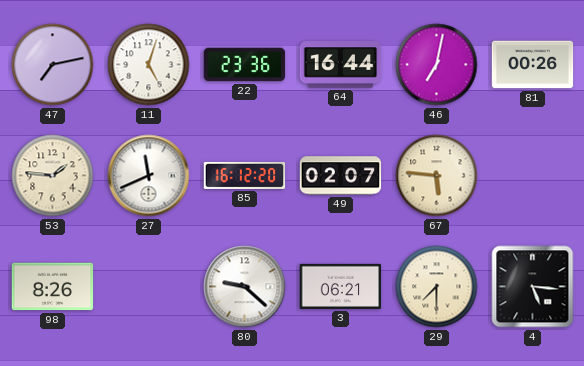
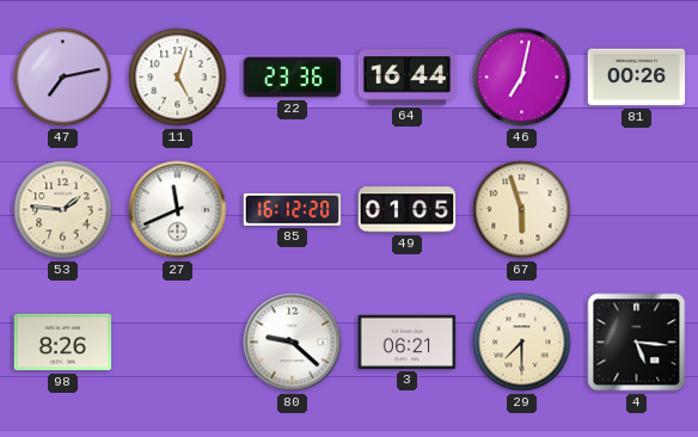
49: 02:07 -> 01:05
67: 5:46 -> 5:57
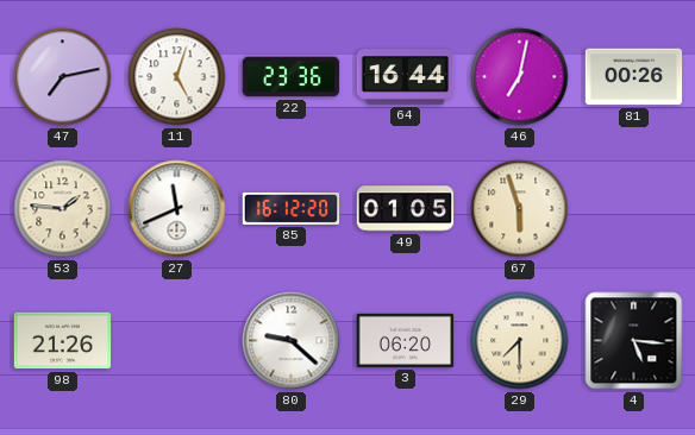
98: 8:26 -> 21:26
3: 06:21 -> 06:20
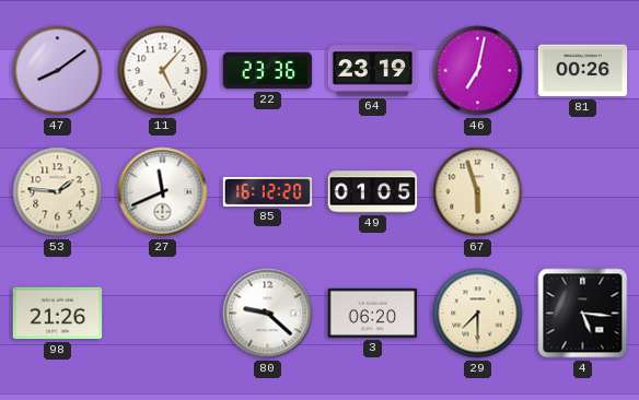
47: 7:13 -> 8:09
11: 5:03 -> 5:07
64: 16:44 -> 23:19
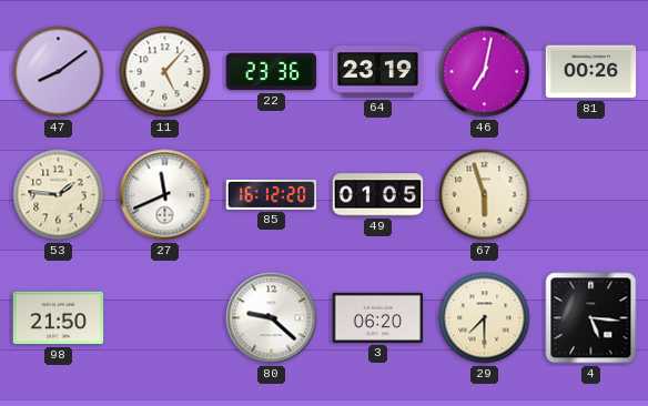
98: 21:26 -> 21:50
